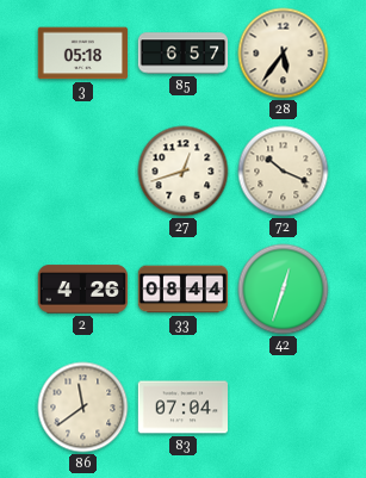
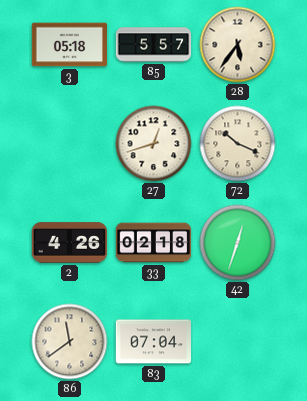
85: 6:57 -> 5:57
33: 08:44 -> 02:18
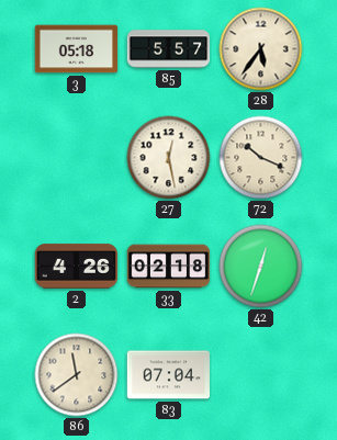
27: 12:42 -> 12:28
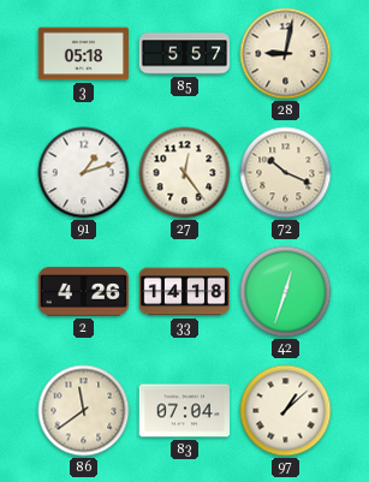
28: 5:36 -> 9:02
91: none -> 1:12
27: 12:28 -> 12:24
33: 02:18 -> 14:18
97: none -> 1:08
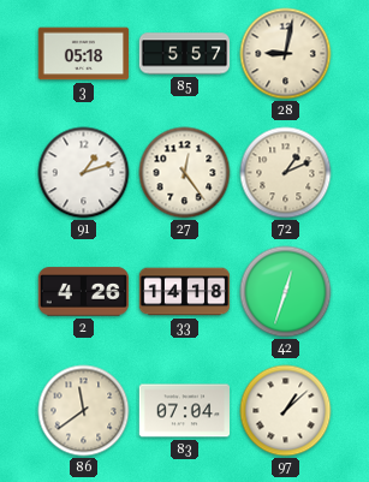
72: 10:19 -> 1:11
